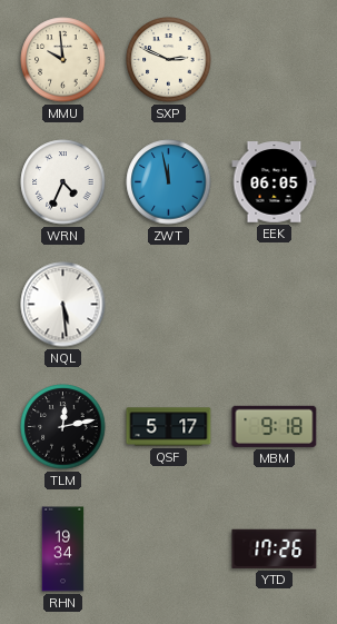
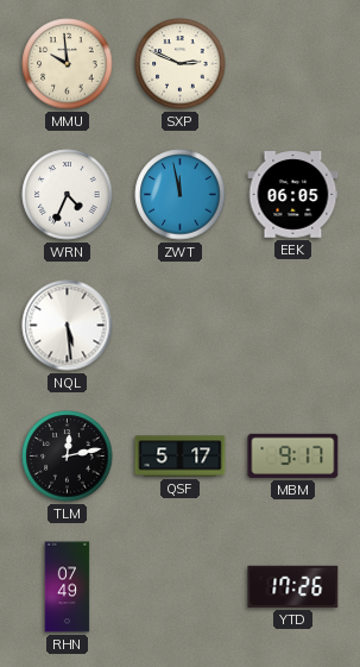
MBM: 9:18 -> 9:17
RHN: 19:34 -> 07:49
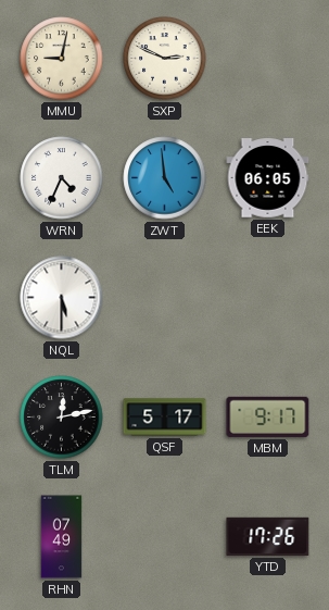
MMU: 9:59 -> 9:02
ZWT: 11:58 -> 4:59
NQL: 5:29 -> 5:30
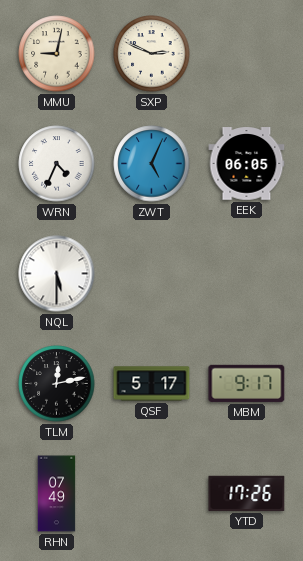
ZWT: 4:59 -> 5:04
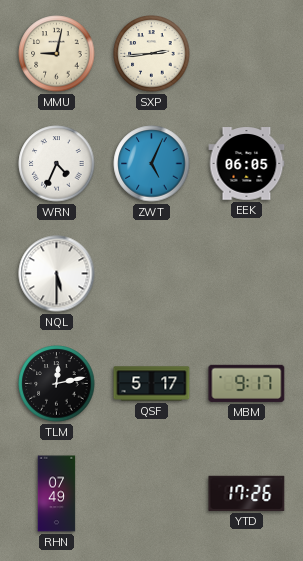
SXP: 2:49 -> 2:44
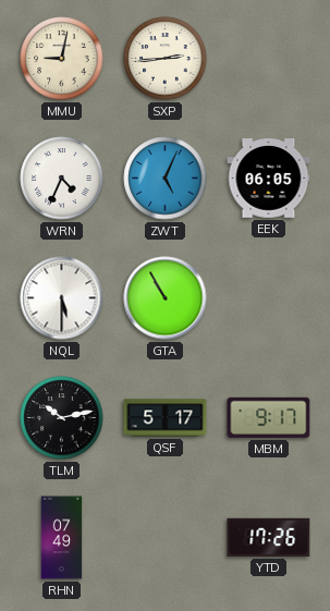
GTA: none -> 10:55
TLM: 12:13 -> 10:13
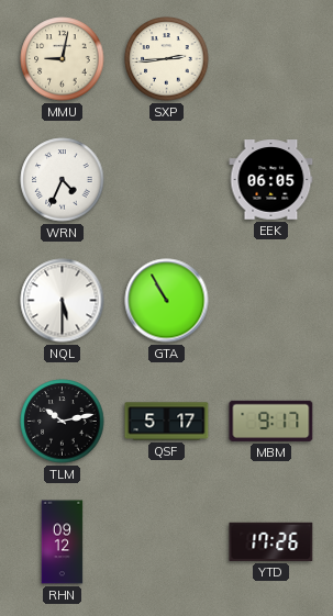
ZWT: 5:04 -> none
RHN: 07:49 -> 09:12
